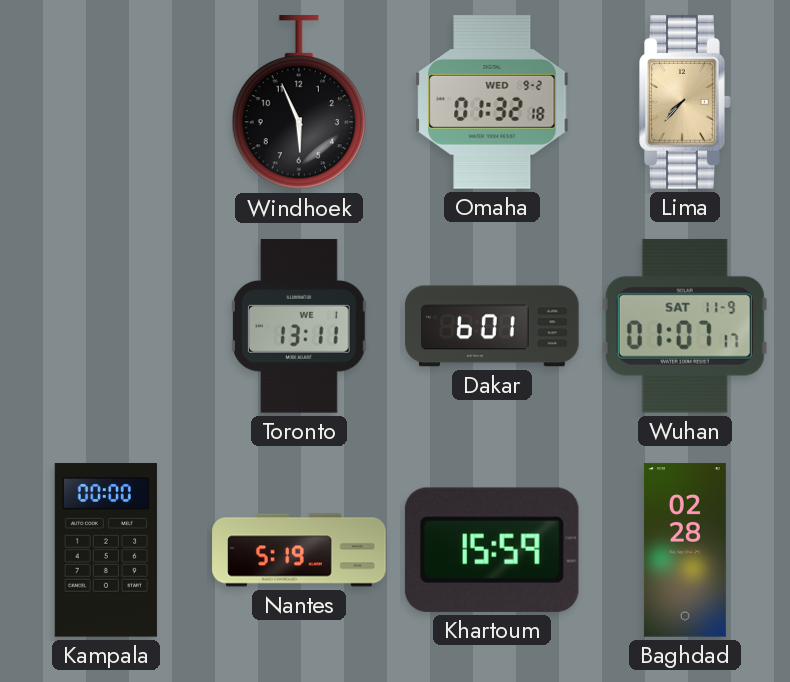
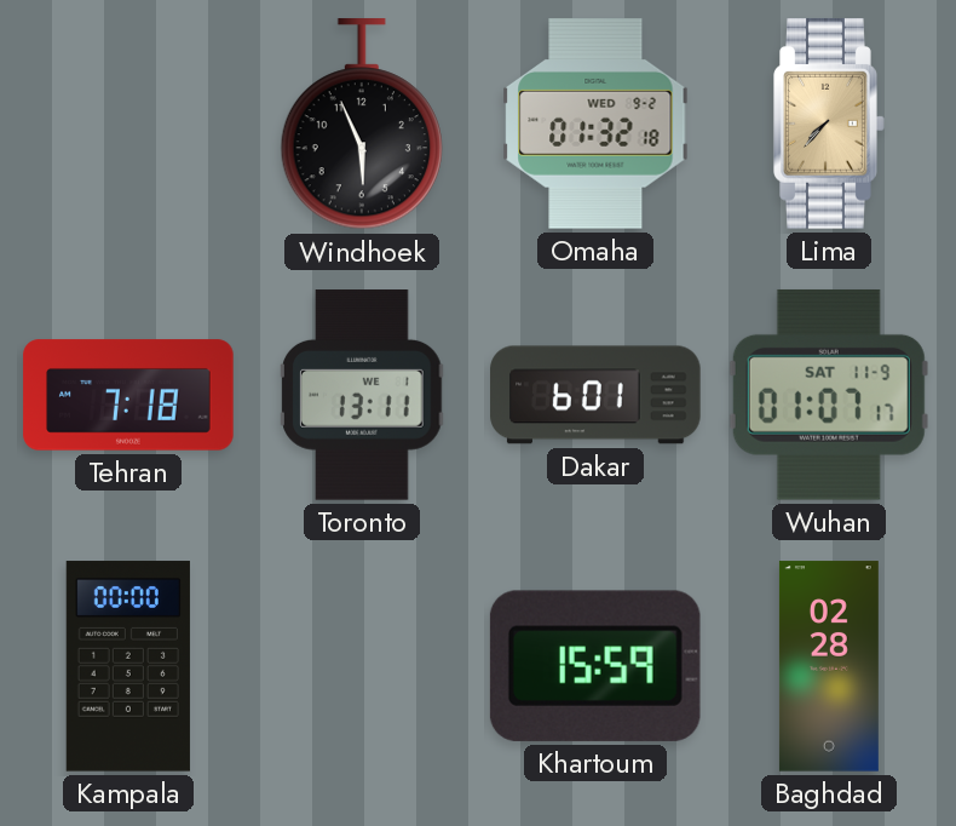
Tehran: none -> 7:18
Nantes: 5:19 -> none
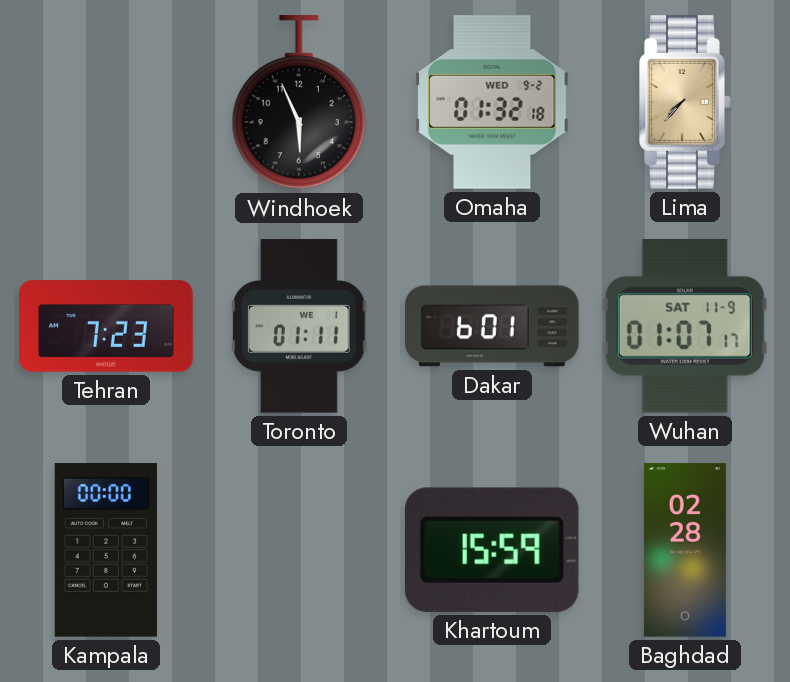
Tehran: 7:18 -> 7:23
Toronto: 13:11 -> 01:11
